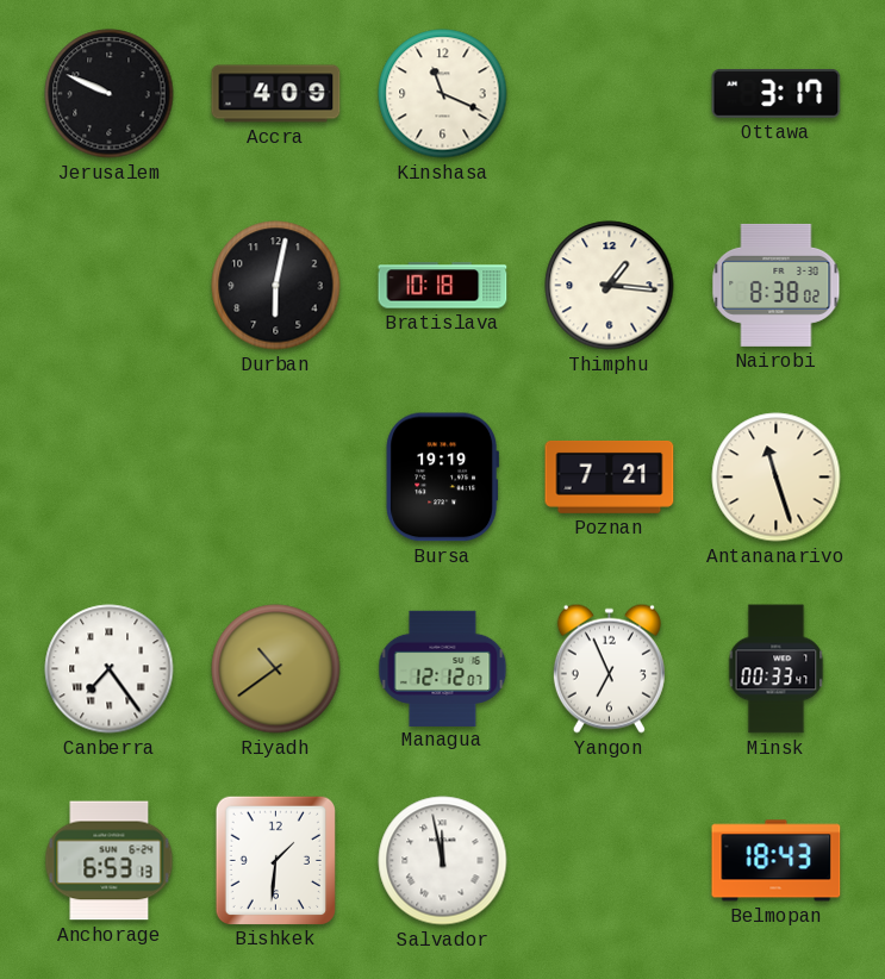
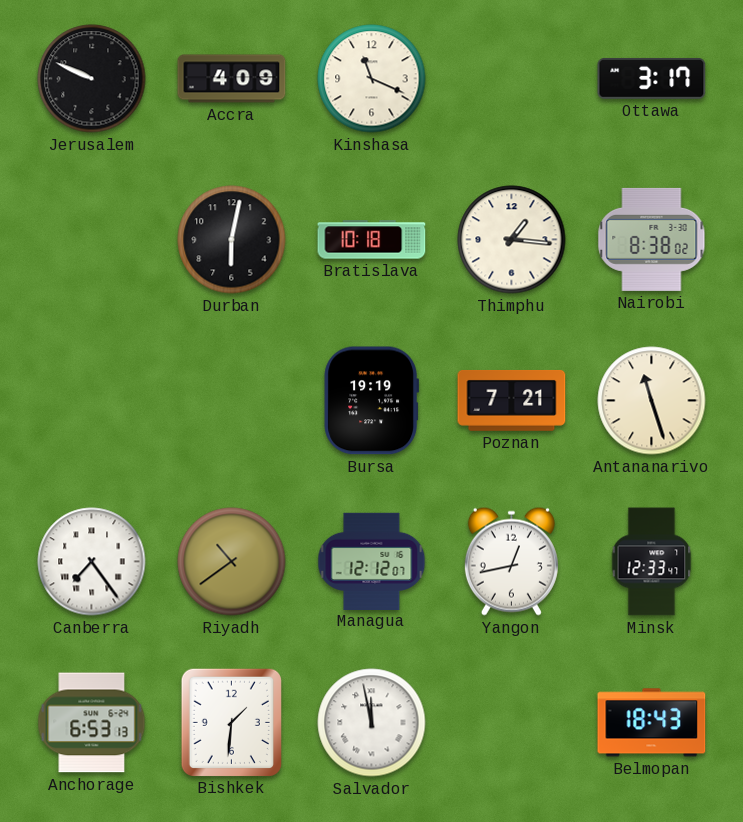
Yangon: 6:56 -> 12:43
Minsk: 00:33 -> 12:33
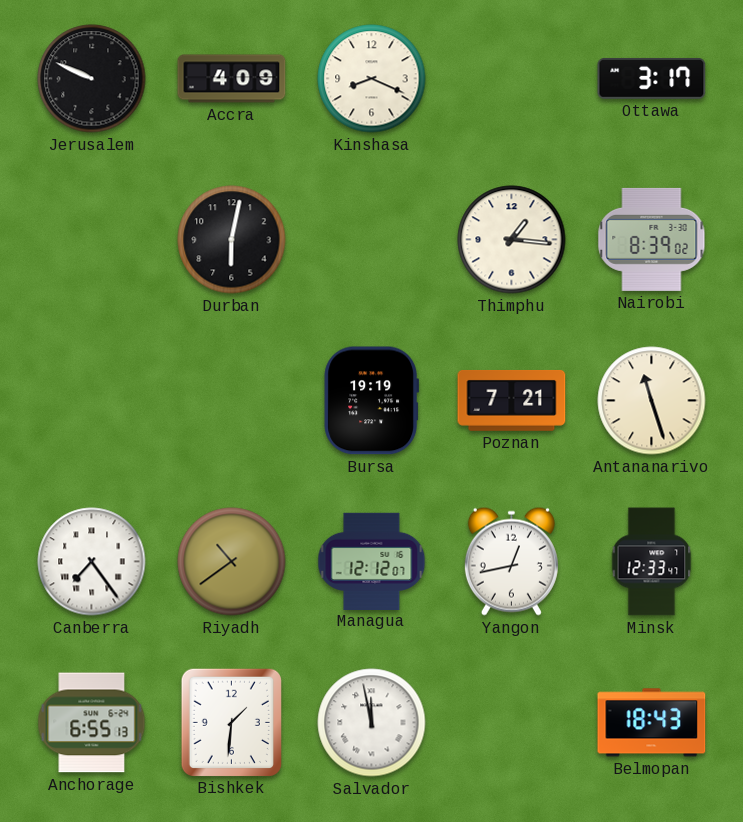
Kinshasa: 11:19 -> 8:19
Bratislava: 10:18 -> none
Nairobi: 8:38 -> 8:39
Anchorage: 6:53 -> 6:55
